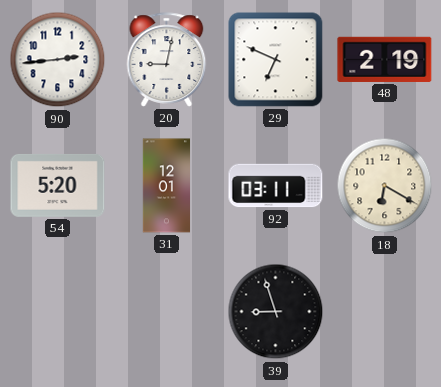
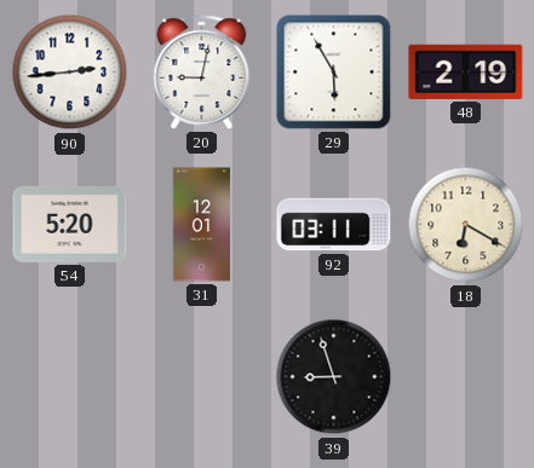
29: 6:49 -> 5:55
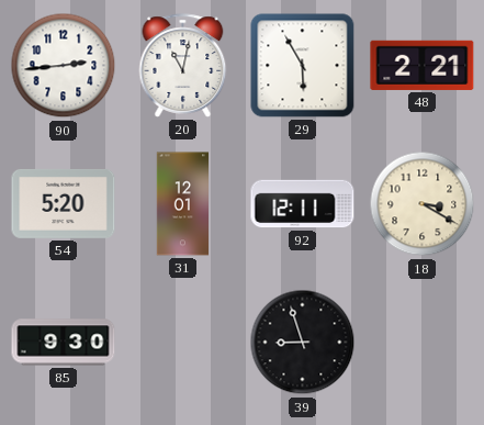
20: 9:02 -> 11:02
48: 2:19 -> 2:21
92: 03:11 -> 12:11
18: 6:20 -> 3:20
85: none -> 9:30
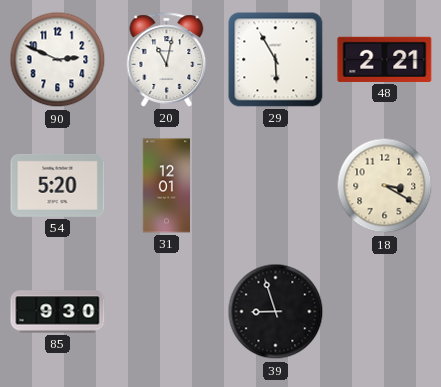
90: 2:44 -> 2:49
92: 12:11 -> none
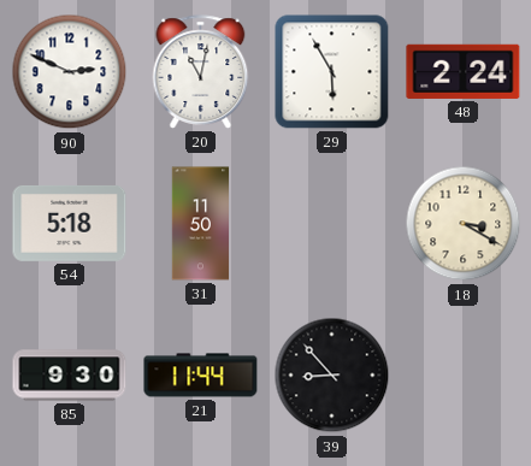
48: 2:21 -> 2:24
54: 5:20 -> 5:18
31: 12:01 -> 11:50
21: none -> 11:44
39: 8:57 -> 8:53
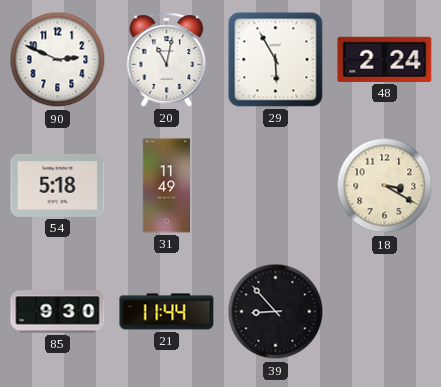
31: 11:50 -> 11:49
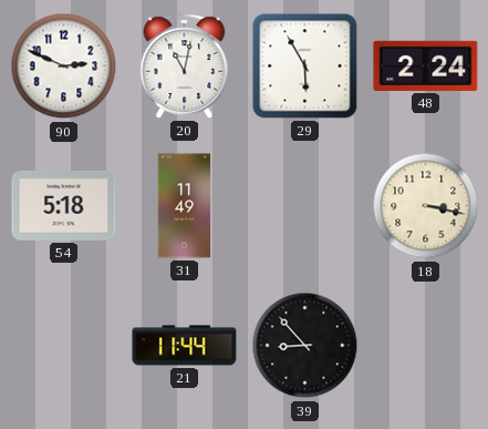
18: 3:20 -> 3:17
85: 9:30 -> none
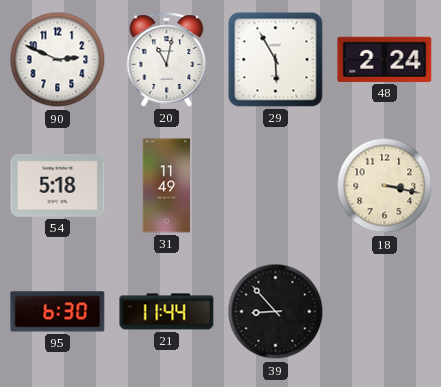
95: none -> 6:30
